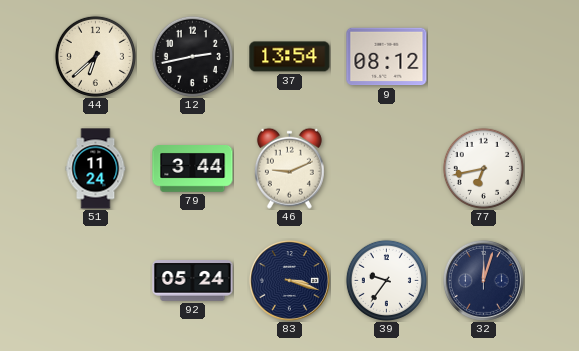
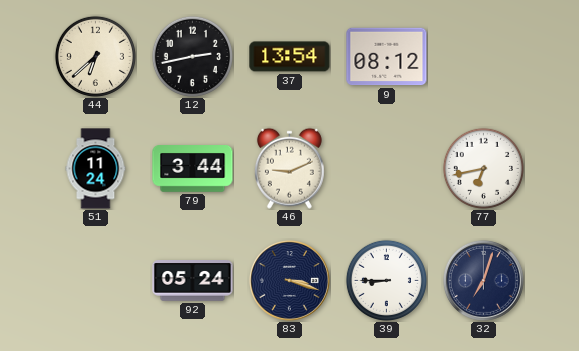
39: 9:36 -> 8:45
32: 12:03 -> 7:03
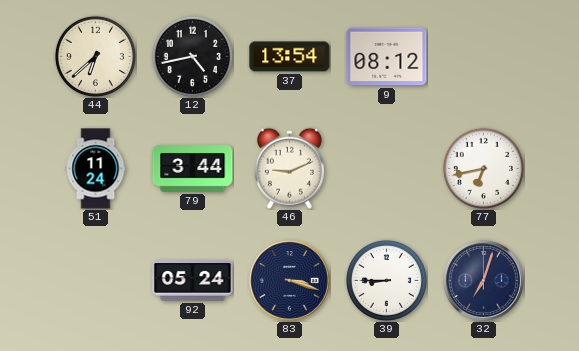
12: 2:43 -> 4:43
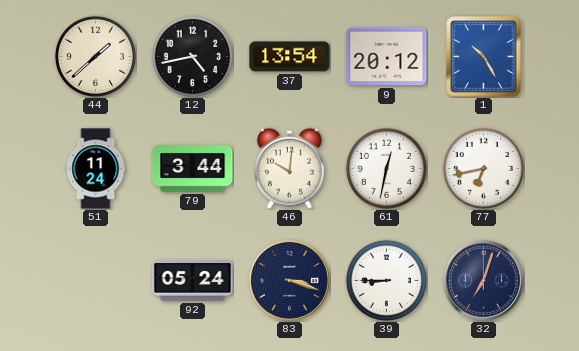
44: 6:38 -> 1:38
9: 08:12 -> 20:12
1: none -> 10:25
46: 9:11 -> 10:01
61: none -> 12:32
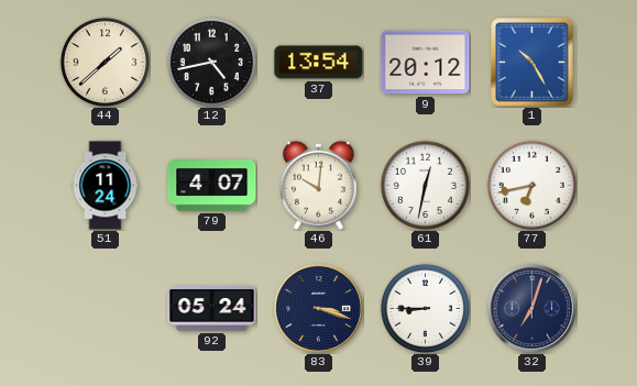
79: 3:44 -> 4:07
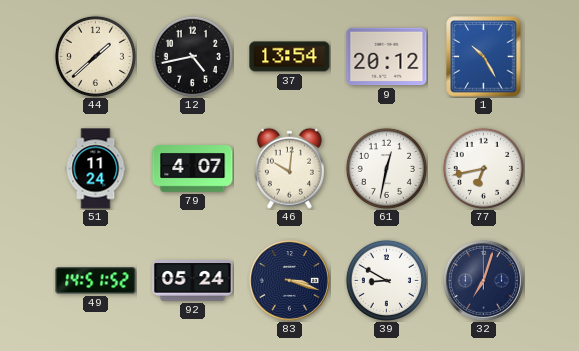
49: none -> 14:51
39: 8:45 -> 8:50
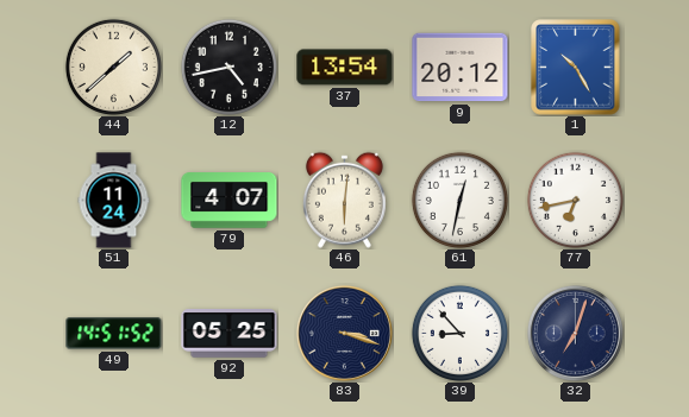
46: 10:01 -> 6:01
92: 05:24 -> 05:25
39: 8:50 -> 8:53
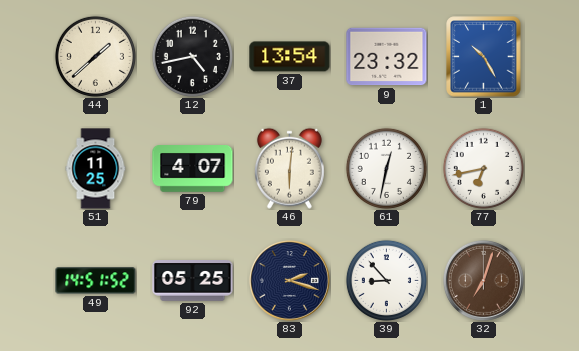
9: 20:12 -> 23:32
51: 11:24 -> 11:25
83: 3:18 -> 2:18
32 dial: navy -> brown
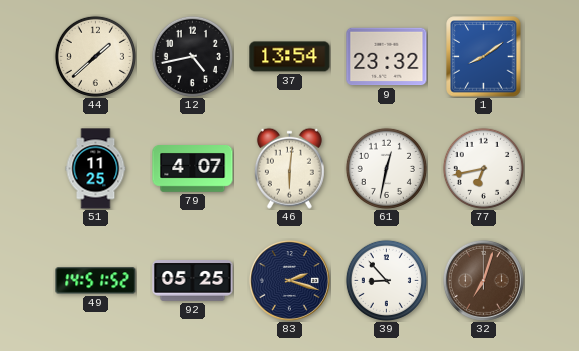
1: 10:25 -> 8:09
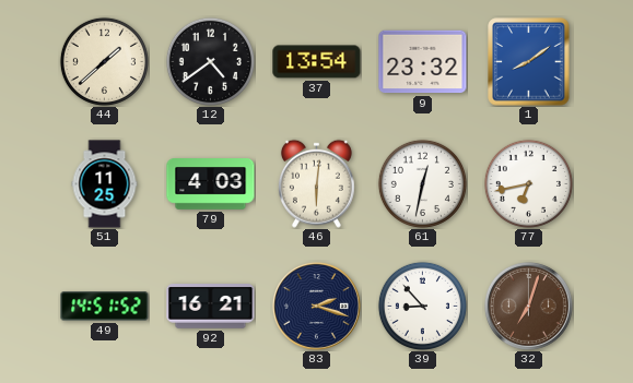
12: 4:43 -> 4:39
79: 4:07 -> 4:03
92: 05:25 -> 16:21
